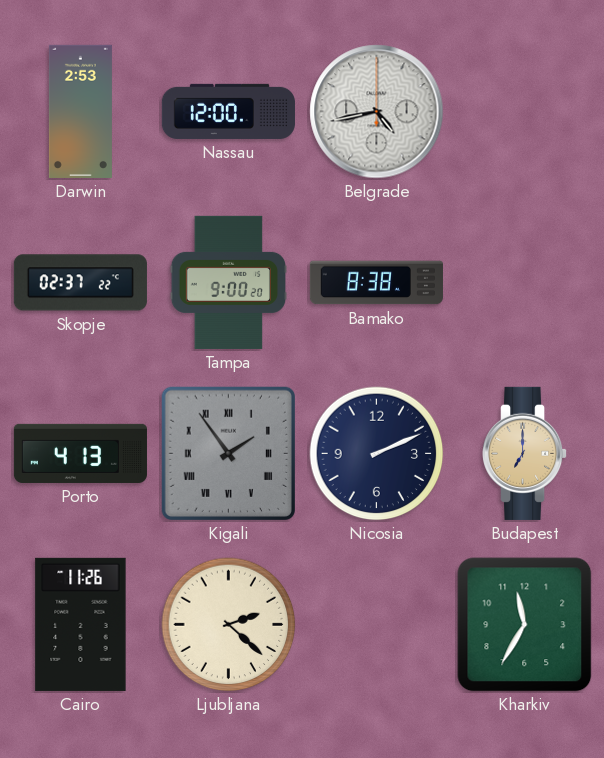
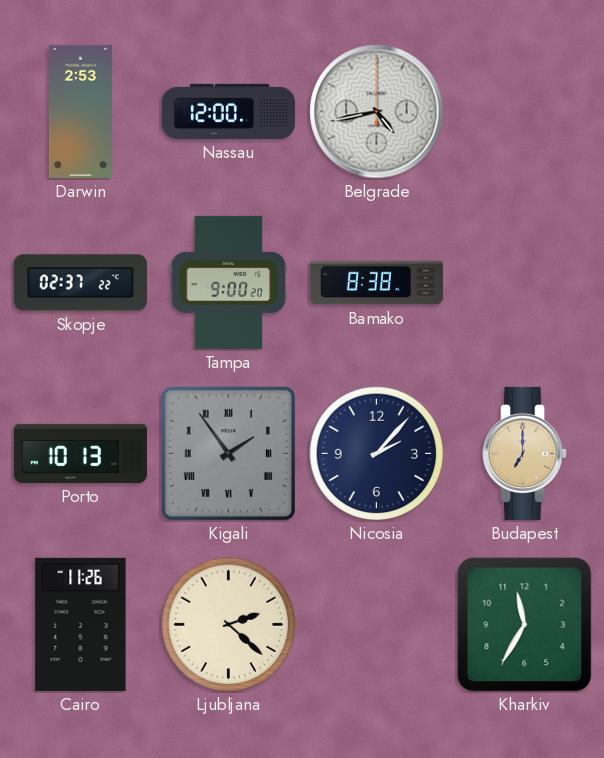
Porto: 4:13 -> 10:13
Nicosia: 2:11 -> 2:07
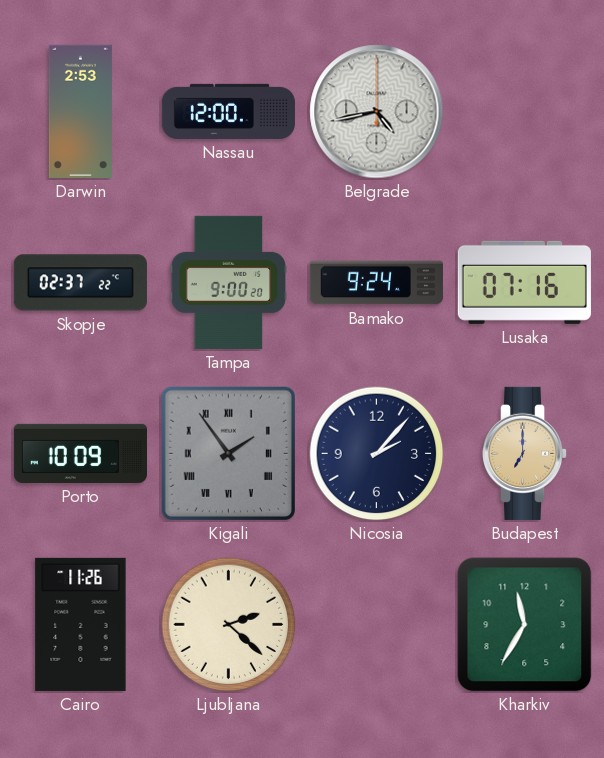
Bamako: 8:38 -> 9:24
Lusaka: none -> 07:16
Porto: 10:13 -> 10:09
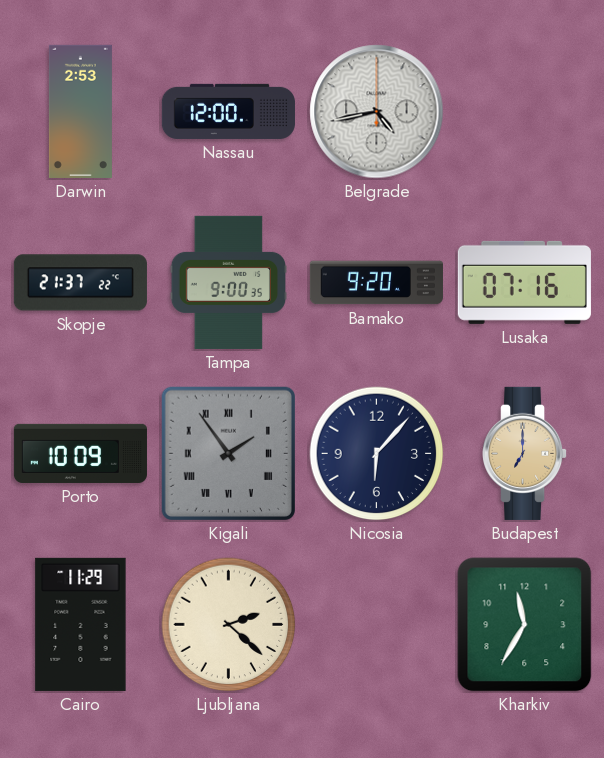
Skopje: 02:37 -> 21:37
Tampa: 9:00:20 -> 9:00:35
Bamako: 9:24 -> 9:20
Nicosia: 2:07 -> 6:07
Cairo: 11:26 -> 11:29
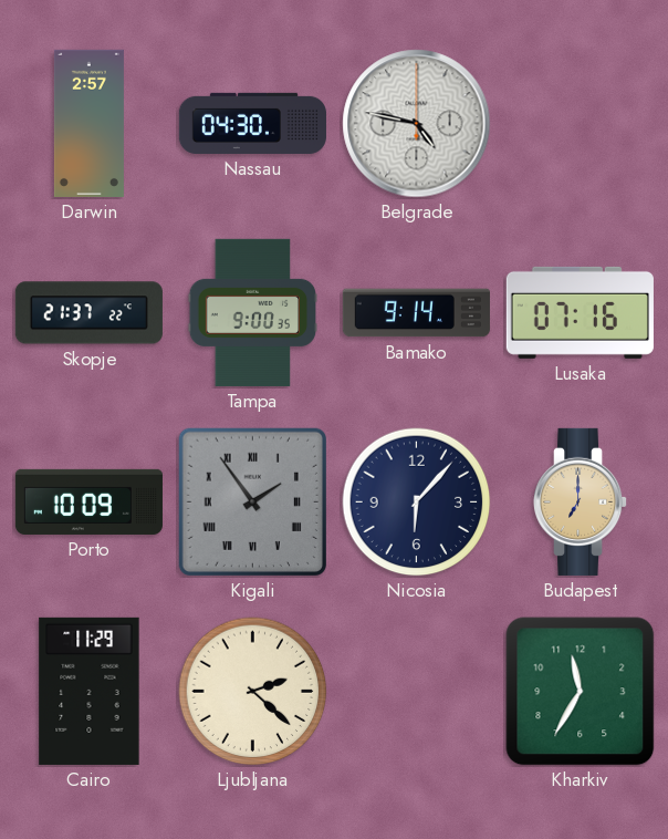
Darwin: 2:53 -> 2:57
Nassau: 12:00 -> 04:30
Belgrade: 4:43 -> 4:47
Bamako: 9:20 -> 9:14
